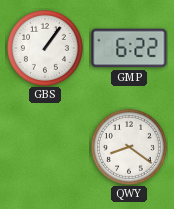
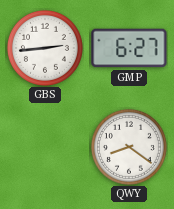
GBS: 1:06 -> 2:44
GMP: 6:22 -> 6:27
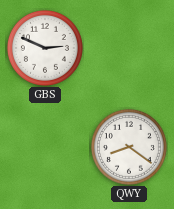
GBS: 2:44 -> 2:49
GMP: 6:27 -> none
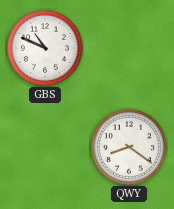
GBS: 2:49 -> 10:49
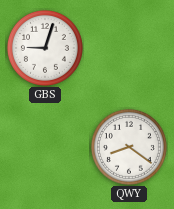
GBS: 10:49 -> 9:03
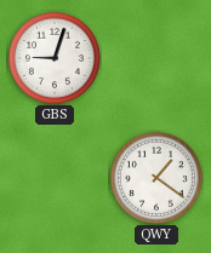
QWY: 8:21 -> 1:21
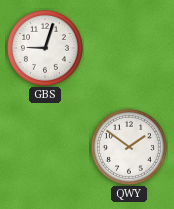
QWY: 1:21 -> 1:51
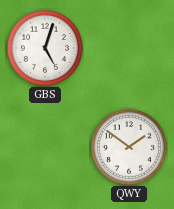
GBS: 9:03 -> 5:03
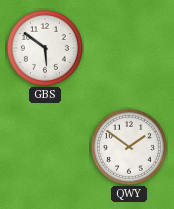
GBS: 5:03 -> 5:51
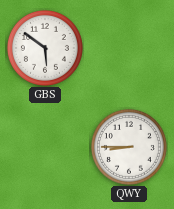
QWY: 1:51 -> 8:45
